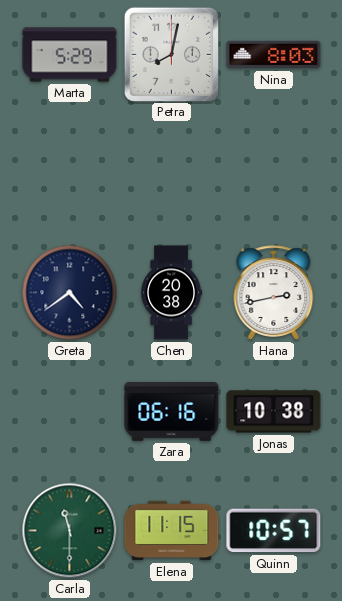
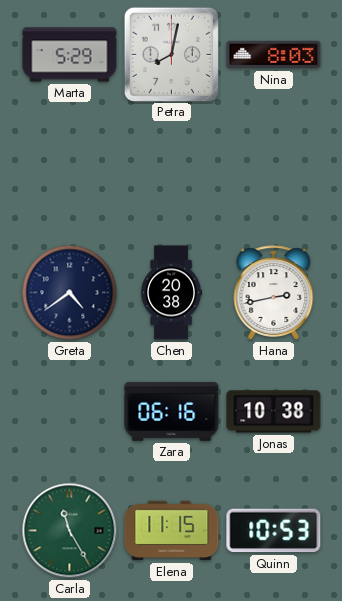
Carla: 11:30 -> 11:25
Quinn: 10:57 -> 10:53
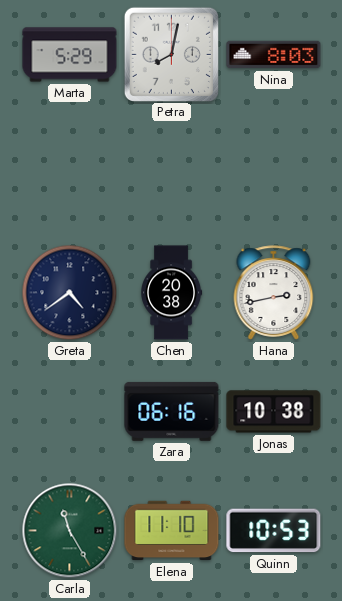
Elena: 11:15 -> 11:10
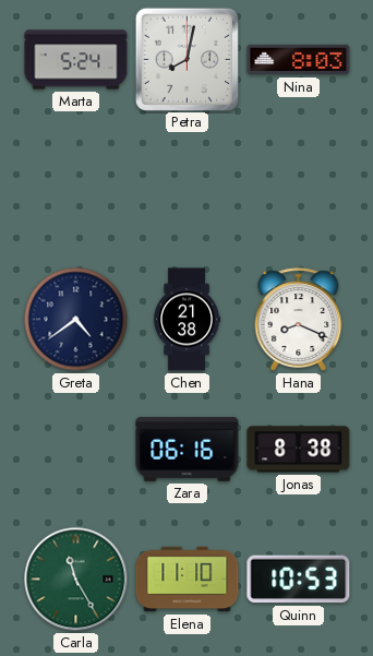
Marta: 5:29 -> 5:24
Chen: 20:38 -> 21:38
Hana: 2:43 -> 8:19
Jonas: 10:38 -> 8:38
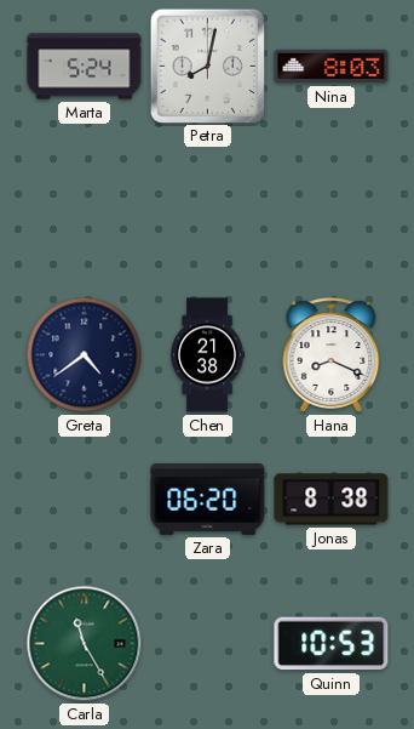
Zara: 06:16 -> 06:20
Elena: 11:10 -> none
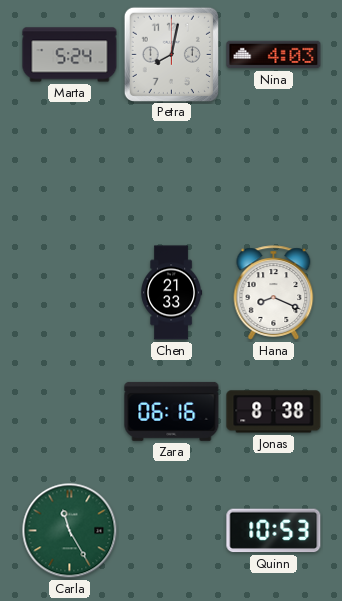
Nina: 8:03 -> 4:03
Greta: 4:39 -> none
Chen: 21:38 -> 21:33
Zara: 06:20 -> 06:16
